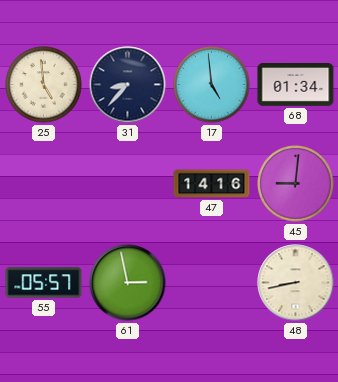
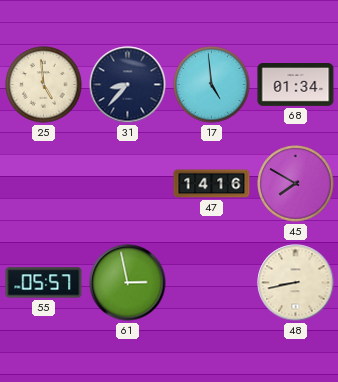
45: 9:01 -> 7:50
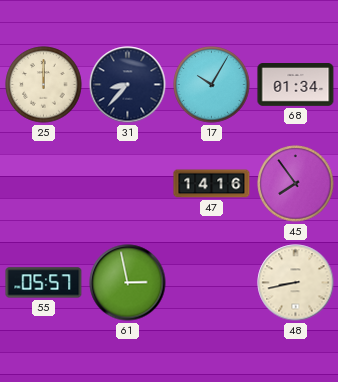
25: 4:59 -> 12:00
17: 4:59 -> 10:05
45: 7:50 -> 7:54
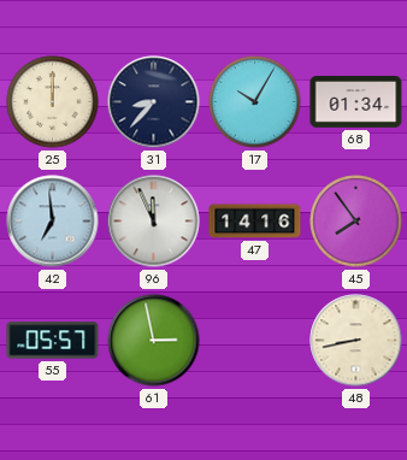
42: none -> 6:59
96: none -> 11:56
